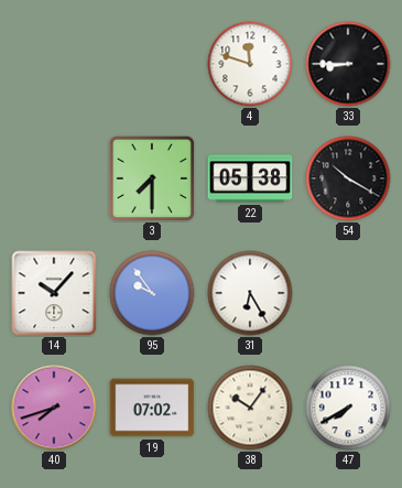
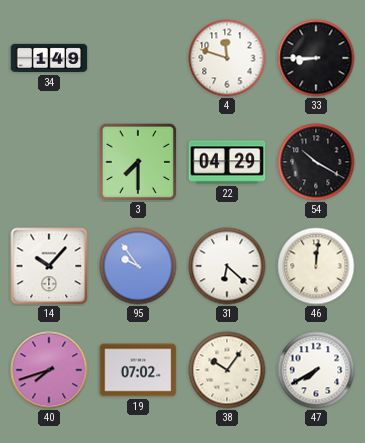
34: none -> 1:49
22: 05:38 -> 04:29
31: 6:25 -> 6:22
46: none -> 12:01
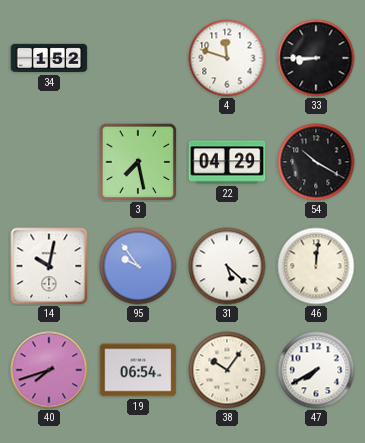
34: 1:49 -> 1:52
3: 7:30 -> 7:28
14: 10:07 -> 10:02
31: 6:22 -> 5:22
19: 07:02 -> 06:54
